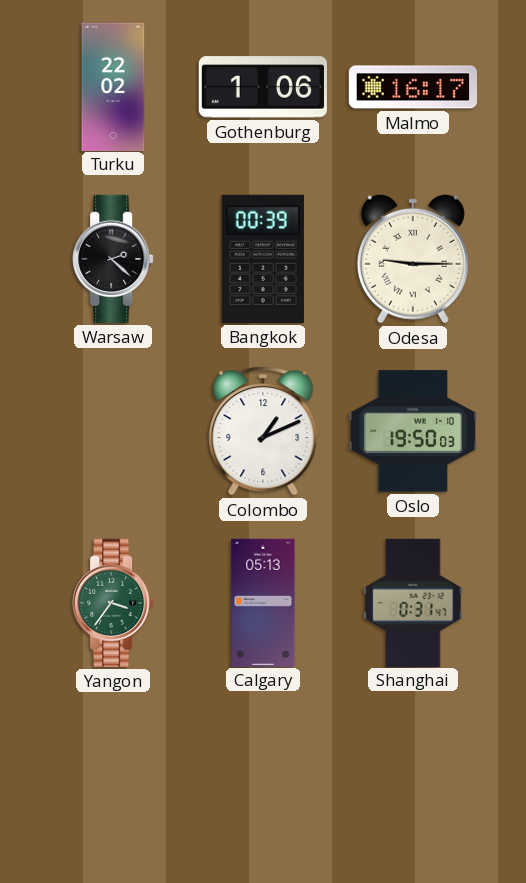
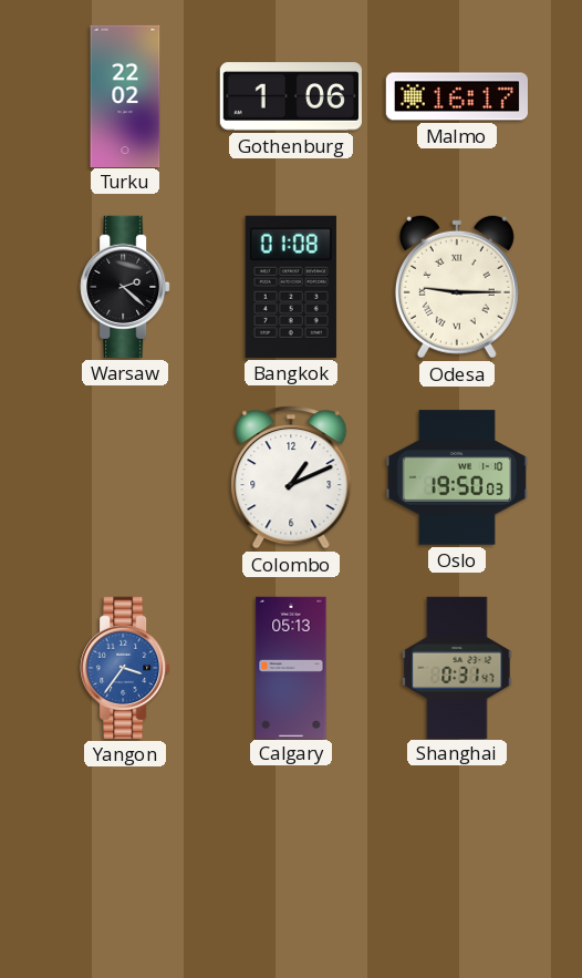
Bangkok: 00:39 -> 01:08
Yangon dial: green -> blue
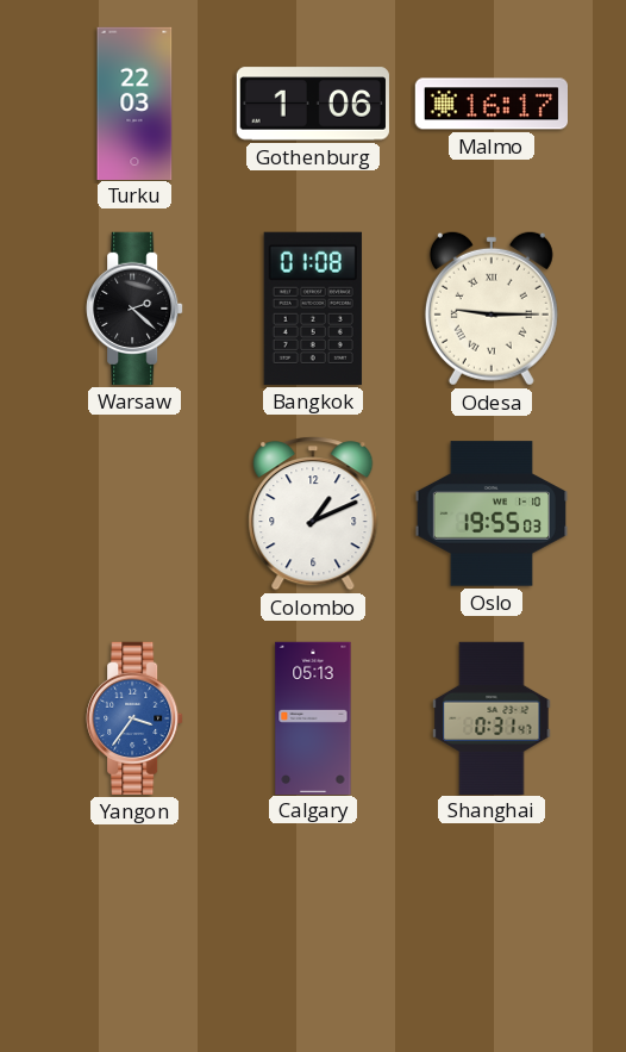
Turku: 22:02 -> 22:03
Oslo: 19:50 -> 19:55
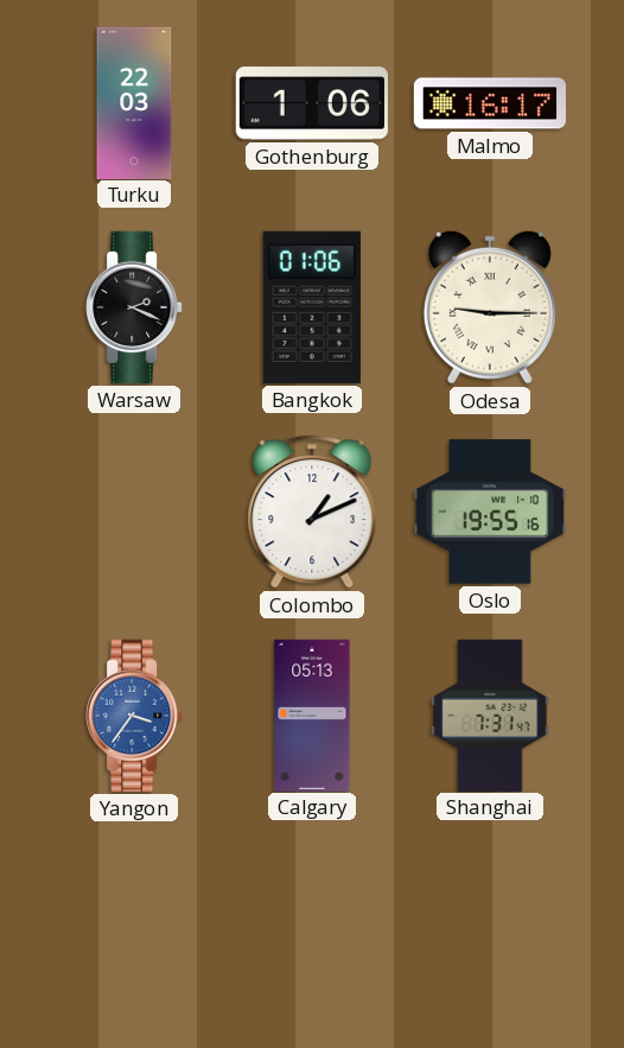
Warsaw: 2:22 -> 2:19
Bangkok: 01:08 -> 01:06
Oslo: 19:55:03 -> 19:55:16
Shanghai: 0:31 -> 7:31
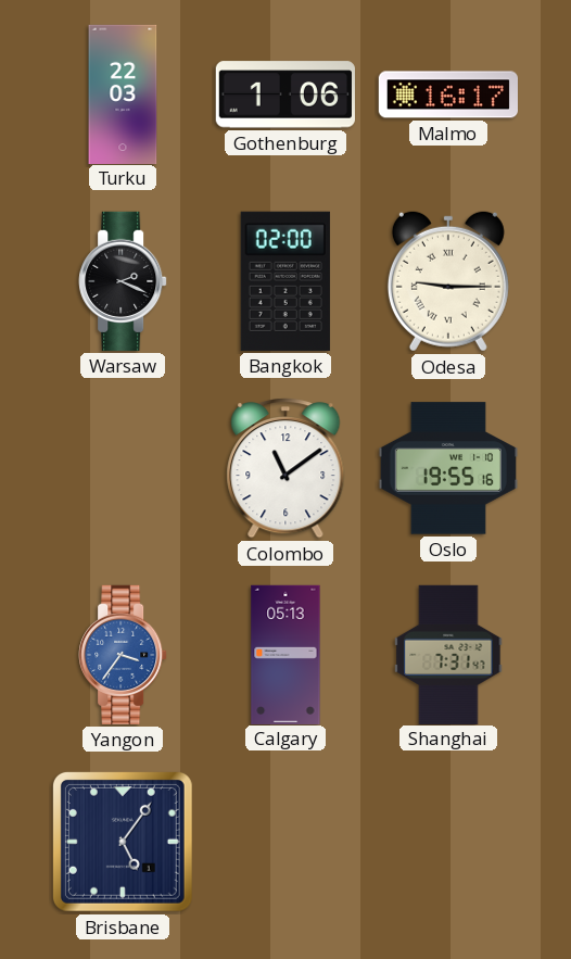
Bangkok: 01:06 -> 02:00
Colombo: 1:11 -> 11:09
Brisbane: none -> 5:06
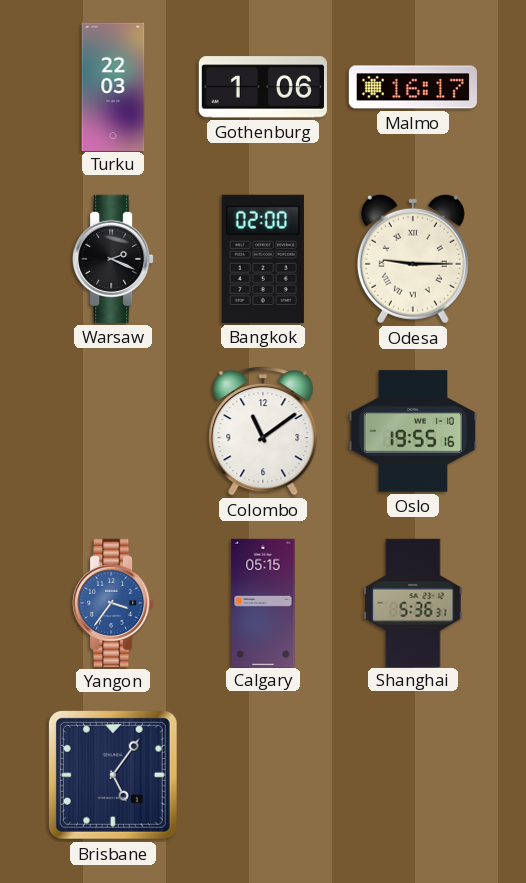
Calgary: 05:13 -> 05:15
Shanghai: 7:31 -> 5:36
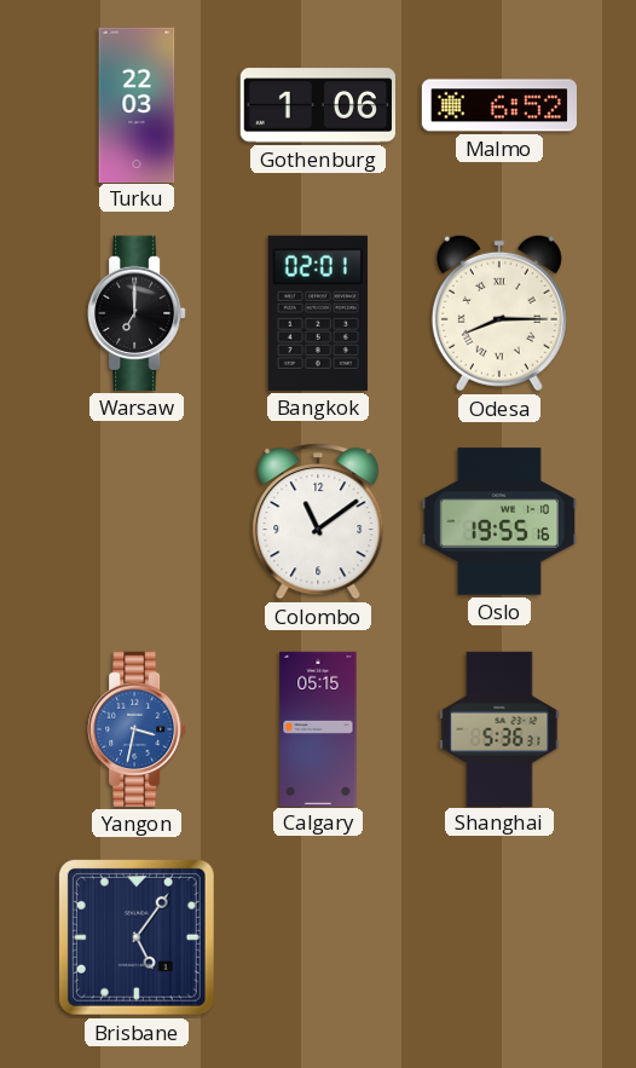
Malmo: 16:17 -> 6:52
Warsaw: 2:19 -> 7:00
Bangkok: 02:00 -> 02:01
Odesa: 9:15 -> 8:15
Yangon: 3:36 -> 3:32
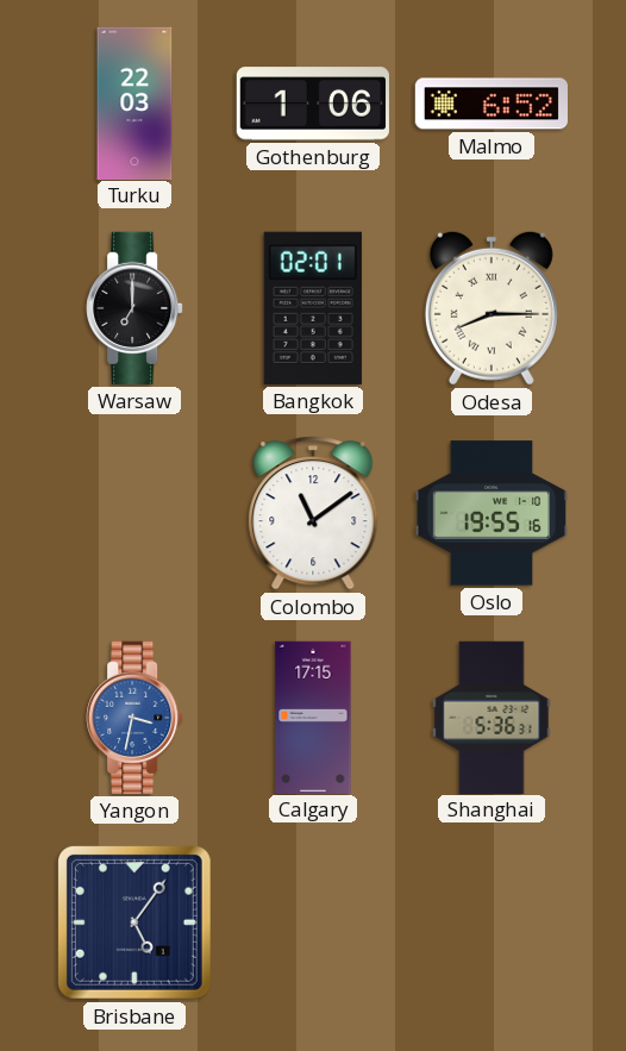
Calgary: 05:15 -> 17:15
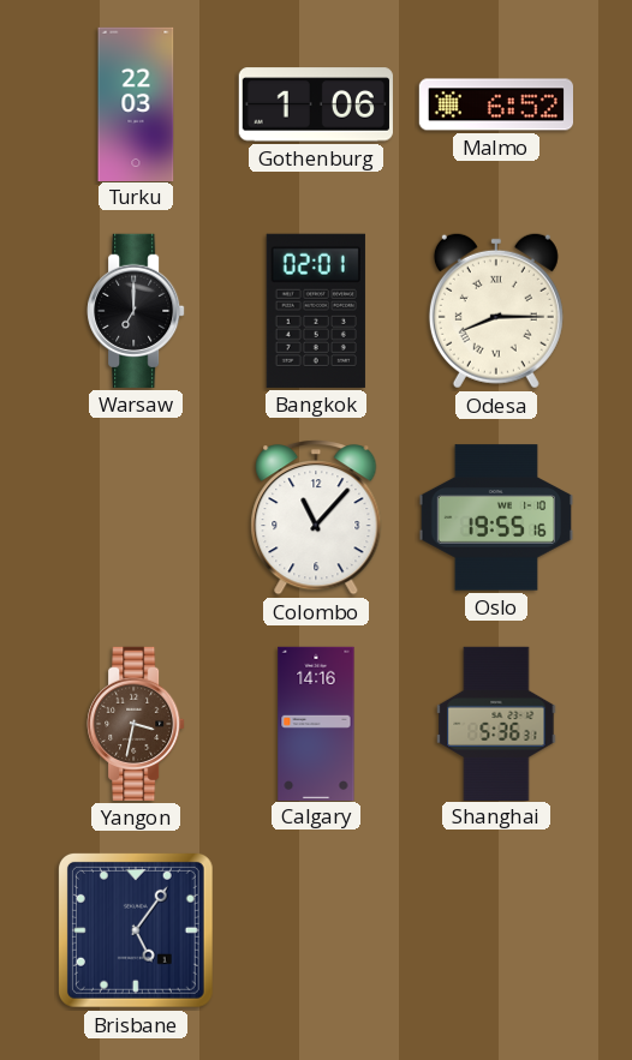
Colombo: 11:09 -> 11:07
Yangon dial: blue -> brown
Calgary: 17:15 -> 14:16
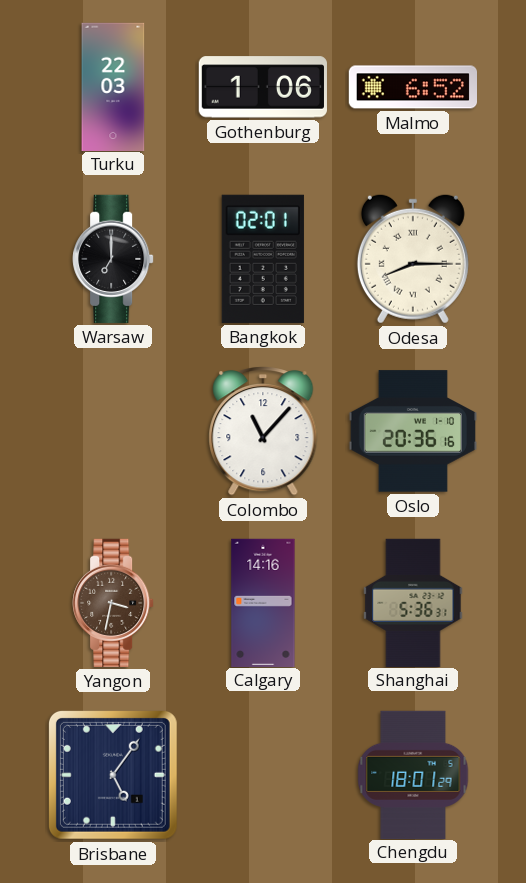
Oslo: 19:55 -> 20:36
Chengdu: none -> 18:01
